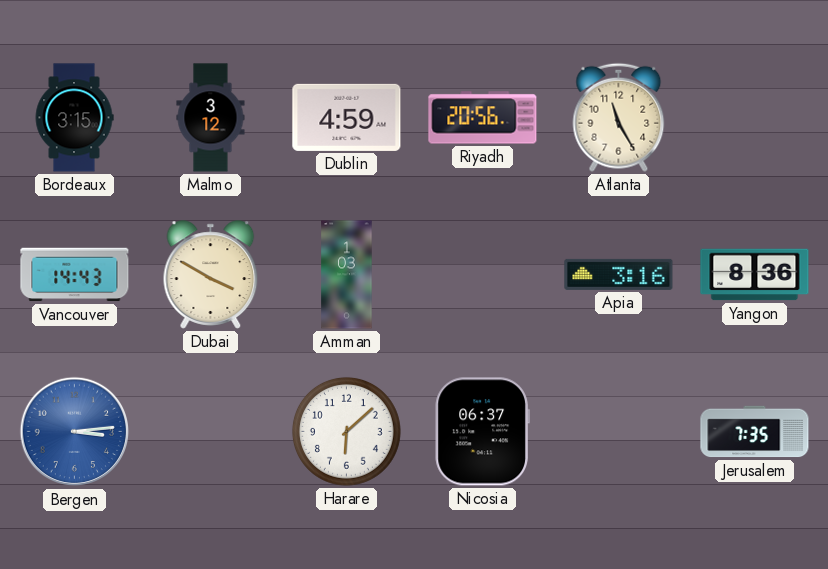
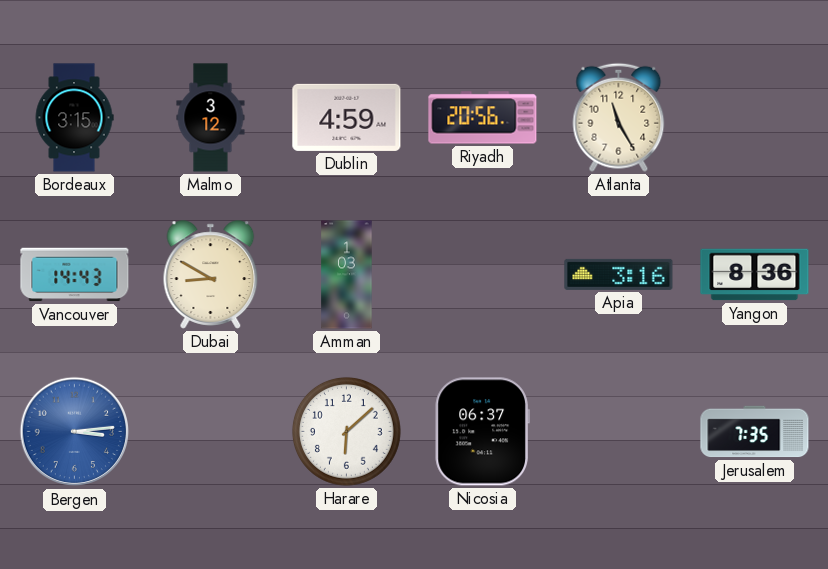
Dubai: 3:50 -> 8:50
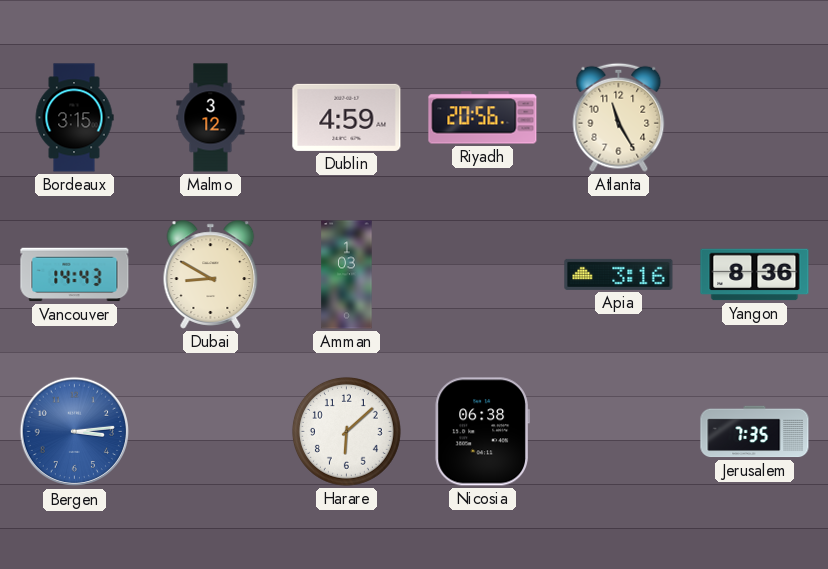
Nicosia: 06:37 -> 06:38
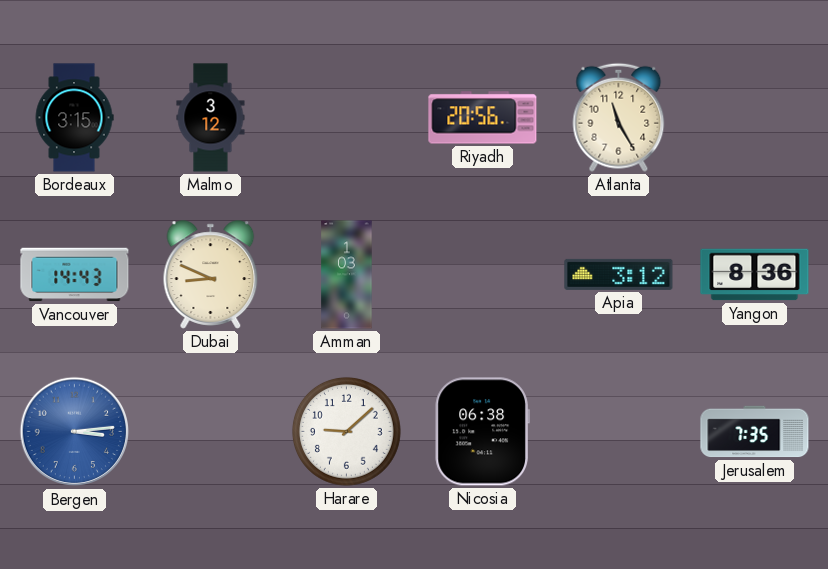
Dublin: 4:59 -> none
Dubai: 8:50 -> 8:49
Apia: 3:16 -> 3:12
Harare: 6:08 -> 9:08
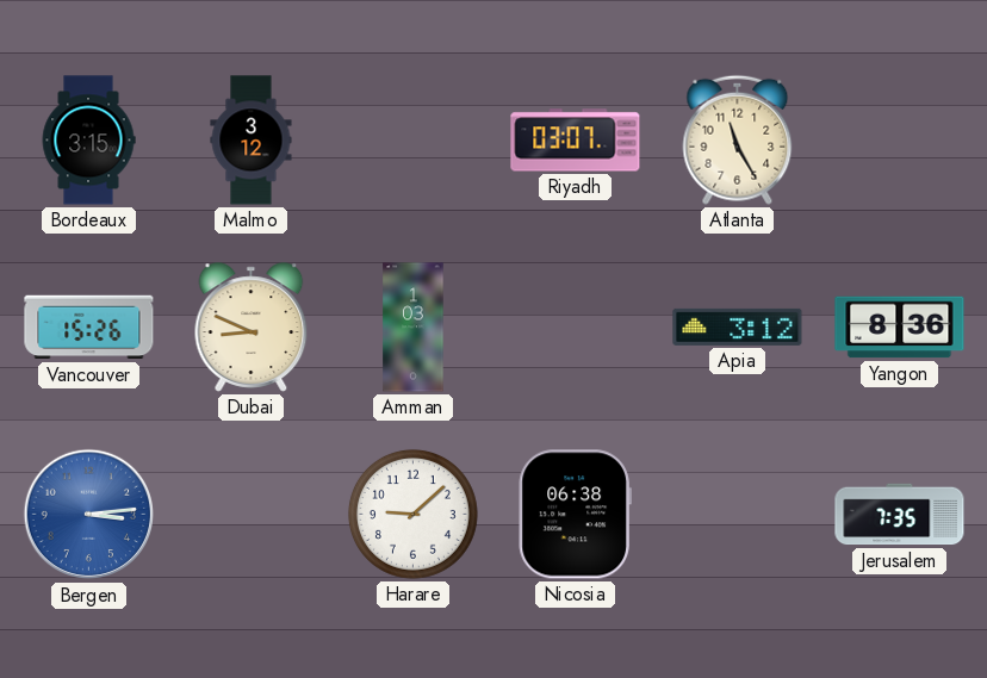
Riyadh: 20:56 -> 03:07
Vancouver: 14:43 -> 15:26
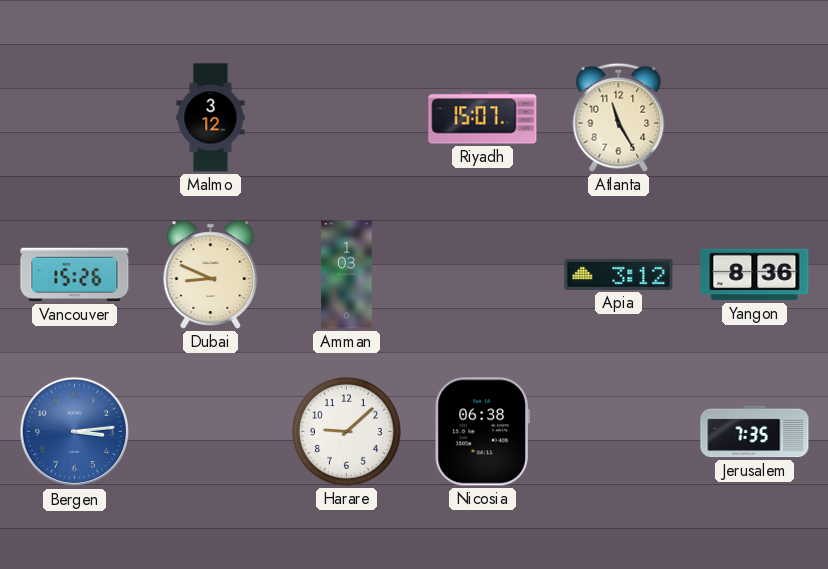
Bordeaux: 3:15 -> none
Riyadh: 03:07 -> 15:07
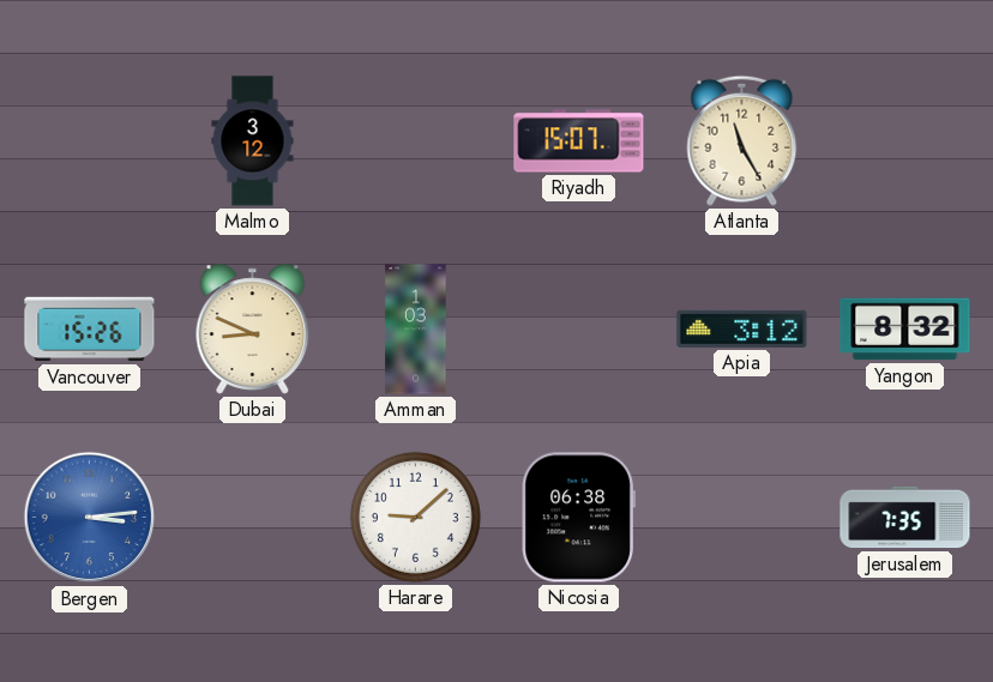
Yangon: 8:36 -> 8:32
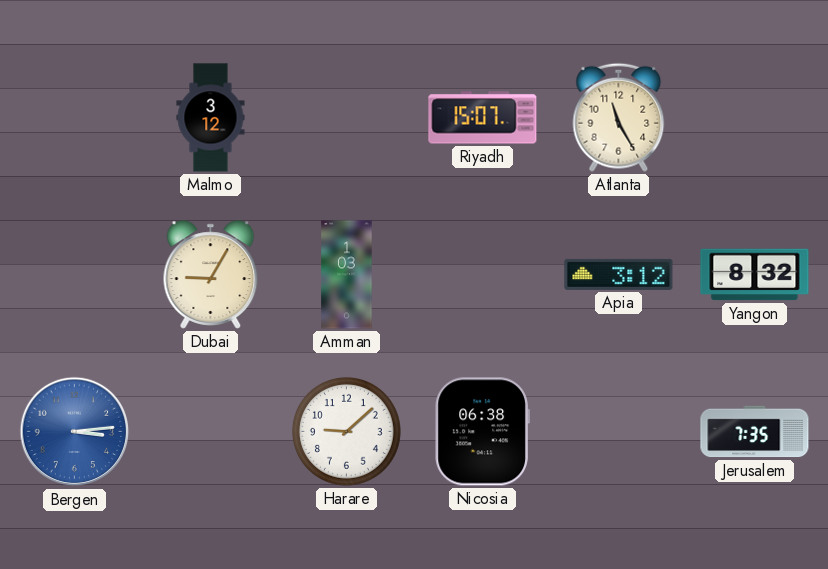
Vancouver: 15:26 -> none
Dubai: 8:49 -> 9:05
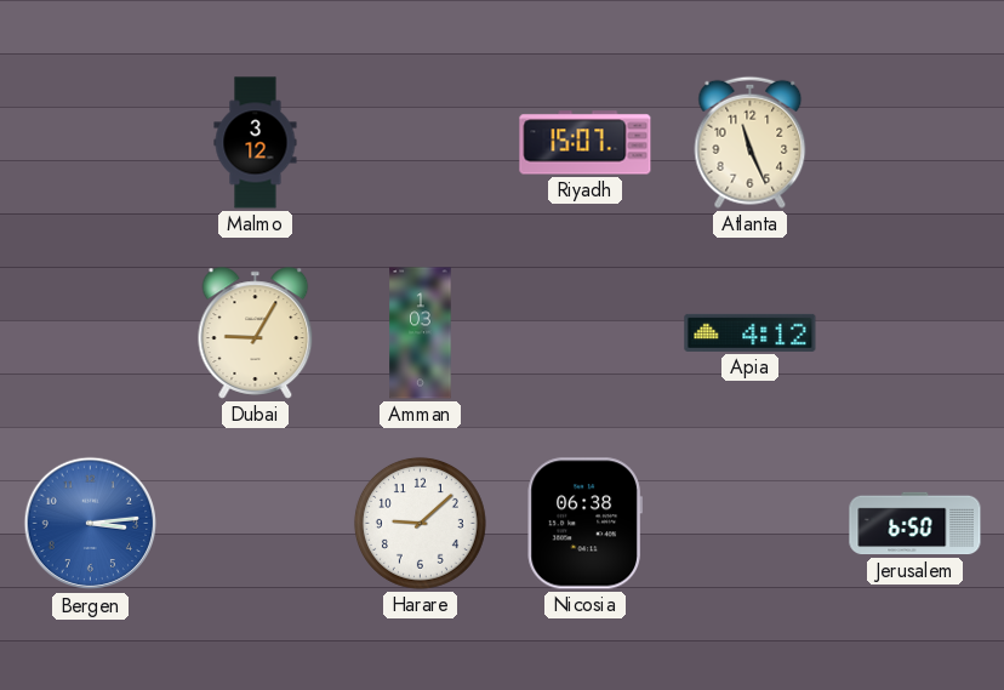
Atlanta: 11:25 -> 11:26
Apia: 3:12 -> 4:12
Yangon: 8:32 -> none
Jerusalem: 7:35 -> 6:50
